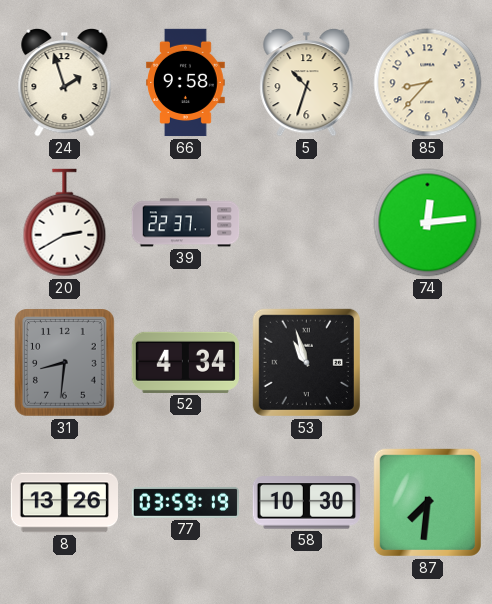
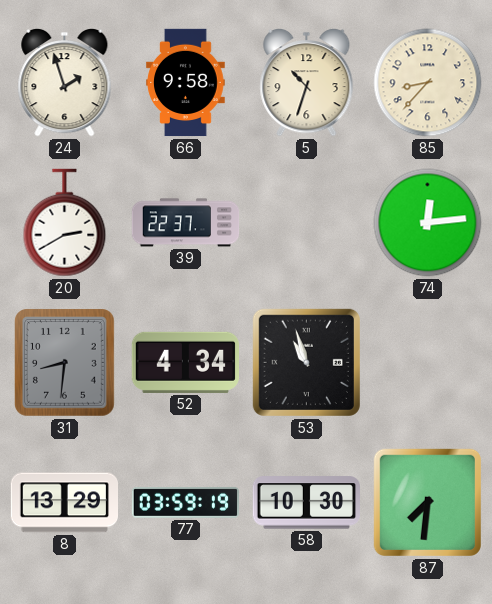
8: 13:26 -> 13:29
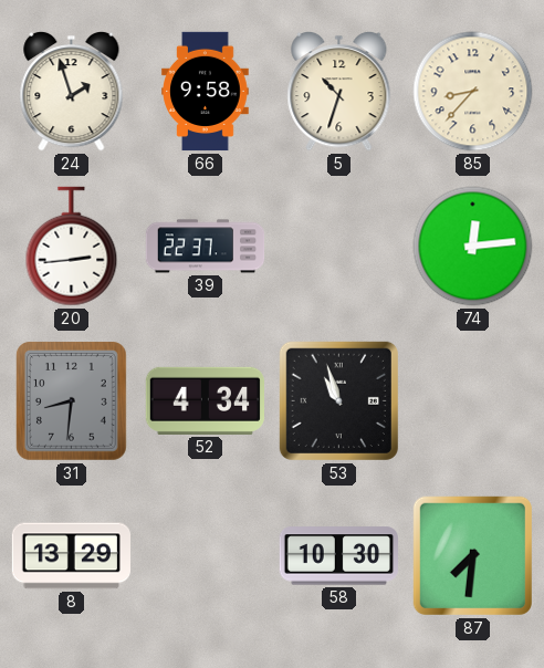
20: 2:40 -> 2:44
77: 03:59 -> none
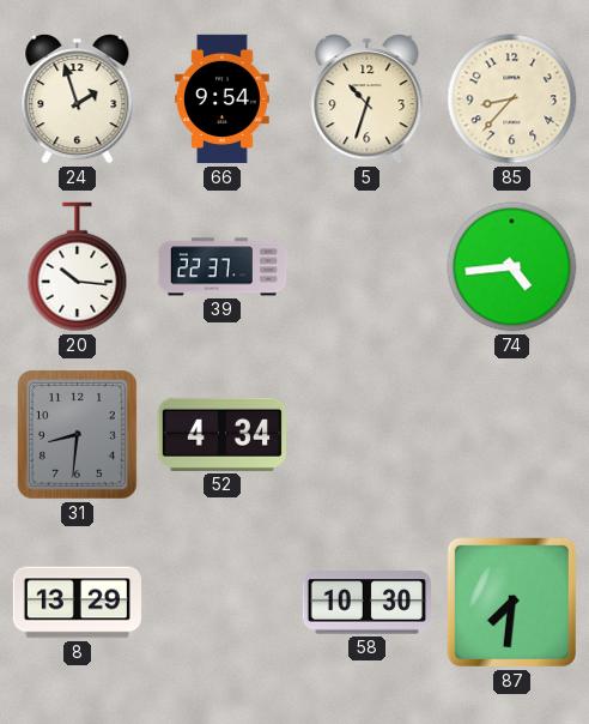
66: 9:58 -> 9:54
20: 2:44 -> 10:16
74: 12:14 -> 4:44
53: 10:57 -> none
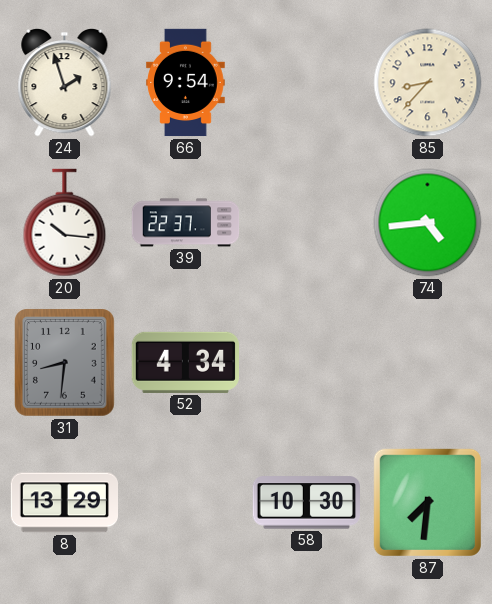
5: 10:33 -> none
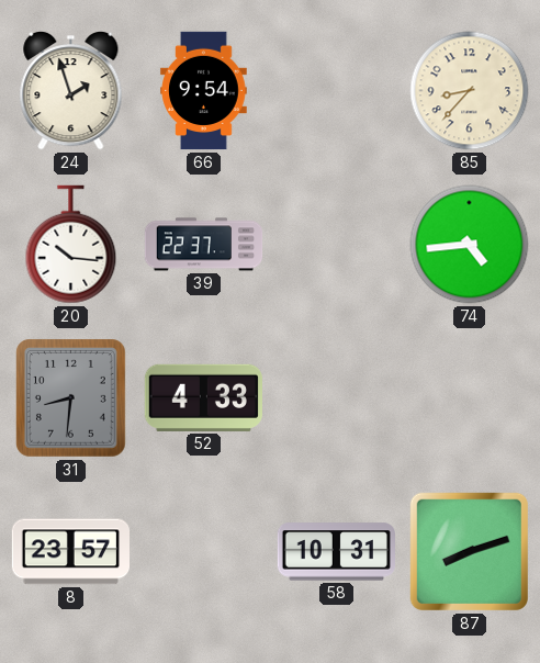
52: 4:34 -> 4:33
8: 13:29 -> 23:57
58: 10:30 -> 10:31
87: 7:31 -> 8:12
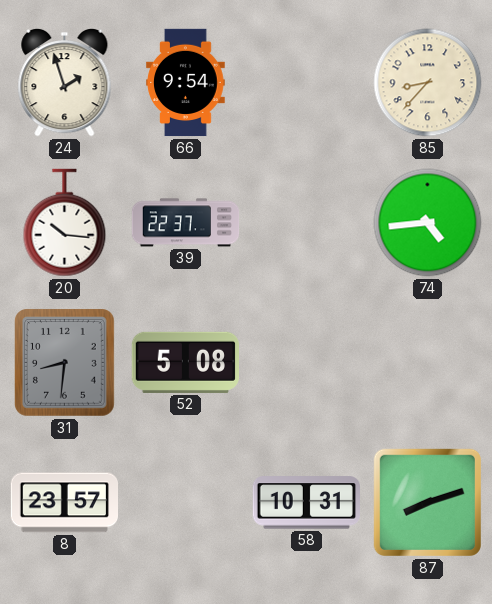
52: 4:33 -> 5:08
